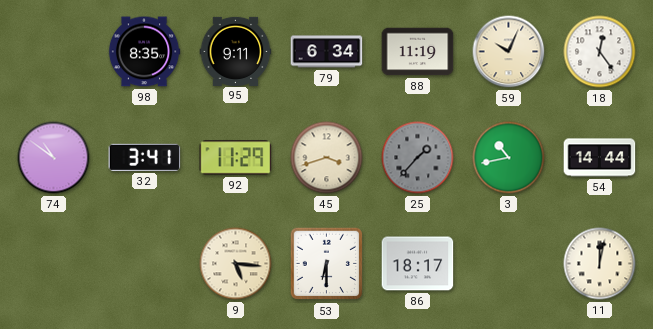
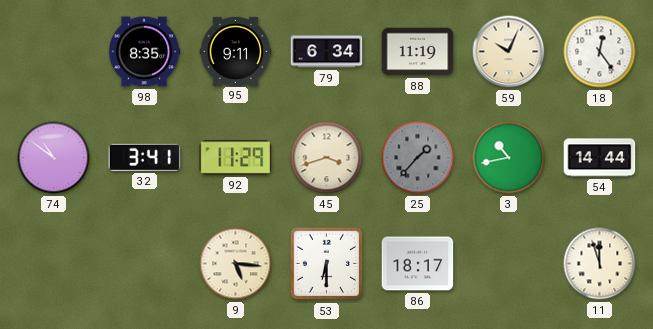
11: 12:02 -> 11:57
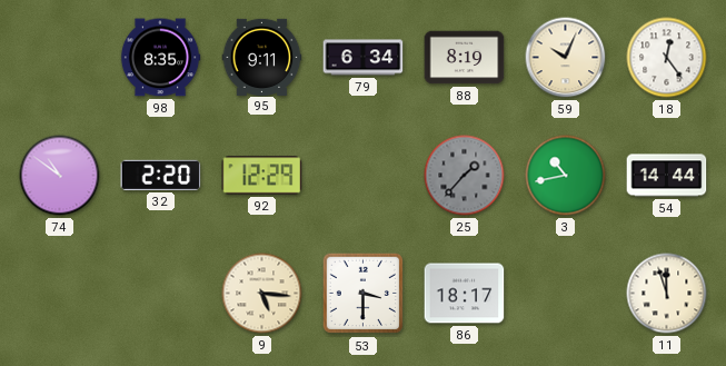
88: 11:19 -> 8:19
32: 3:41 -> 2:20
92: 11:29 -> 12:29
45: 3:42 -> none
53: 6:30 -> 3:30
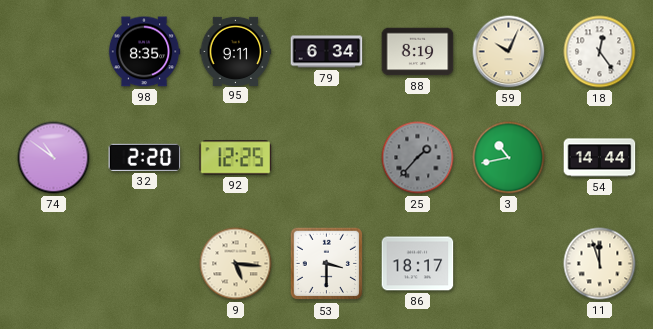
92: 12:29 -> 12:25
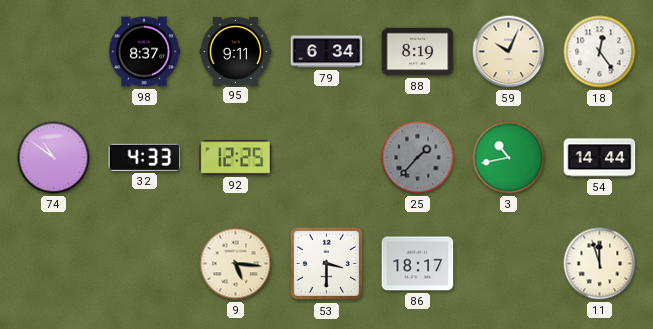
98: 8:35 -> 8:37
32: 2:20 -> 4:33
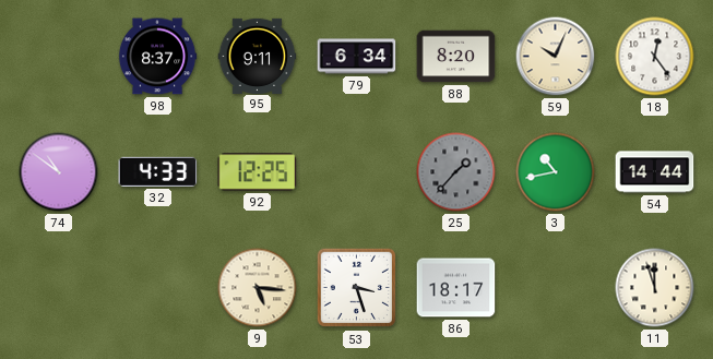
88: 8:19 -> 8:20
53: 3:30 -> 3:27
